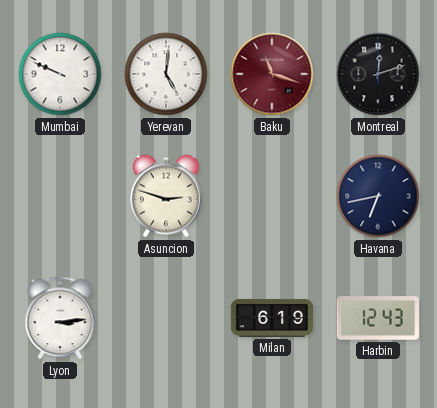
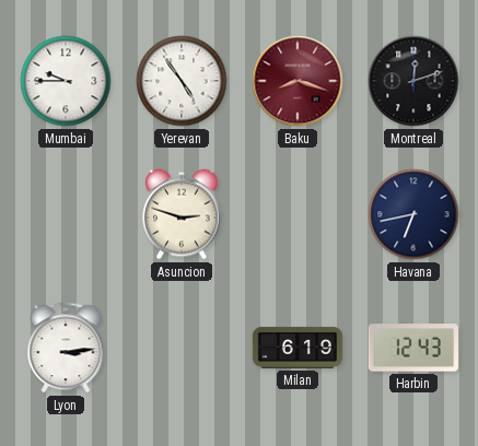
Mumbai: 9:49 -> 9:45
Yerevan: 5:01 -> 4:54
Baku: 11:18 -> 8:18
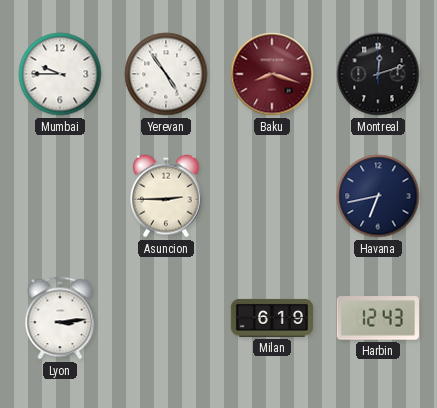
Asuncion: 2:48 -> 2:45
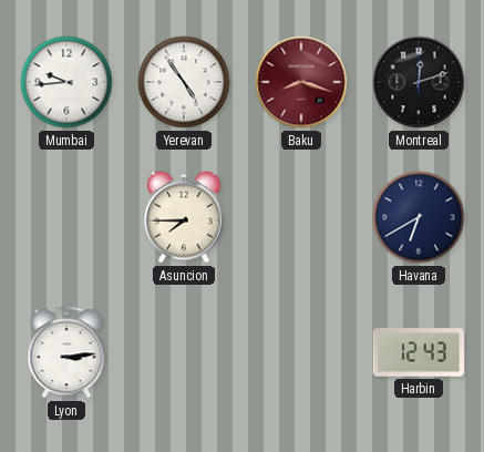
Mumbai: 9:45 -> 9:44
Asuncion: 2:45 -> 7:45
Havana: 6:43 -> 6:40
Milan: 6:19 -> none
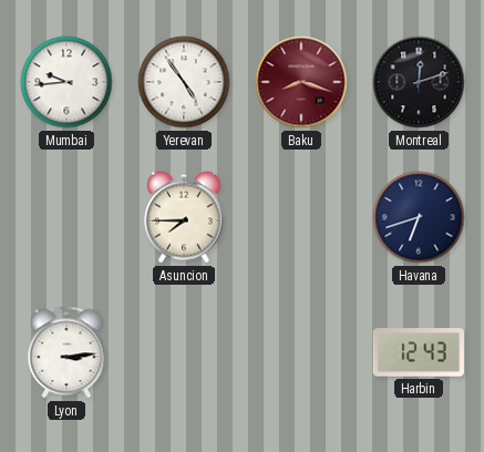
Havana: 6:40 -> 6:42
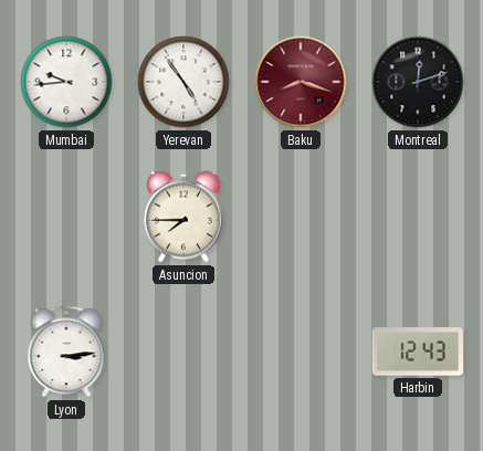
Havana: 6:42 -> none
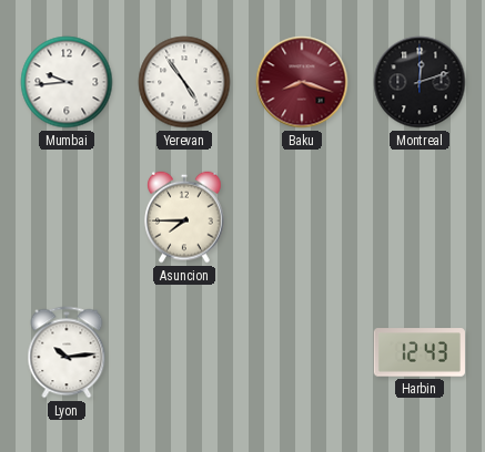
Lyon: 3:14 -> 10:14
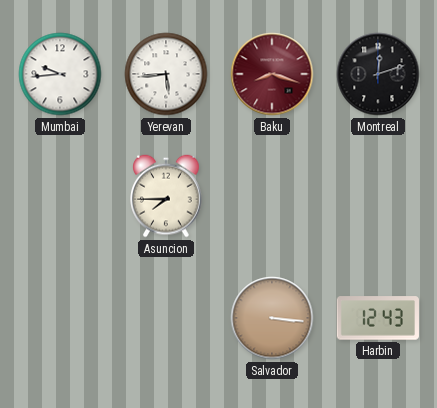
Yerevan: 4:54 -> 5:44
Lyon: 10:14 -> none
Salvador: none -> 3:16
